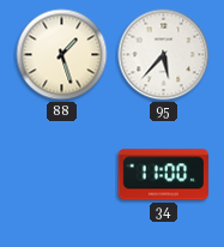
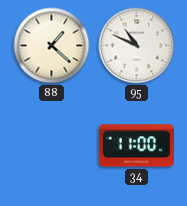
88: 1:27 -> 1:22
95: 5:37 -> 10:49
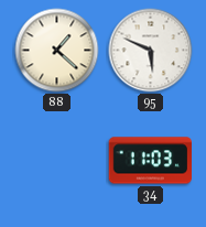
95: 10:49 -> 5:49
34: 11:00 -> 11:03
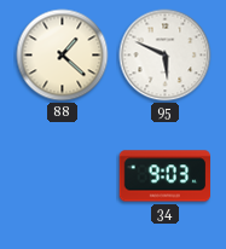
34: 11:03 -> 9:03
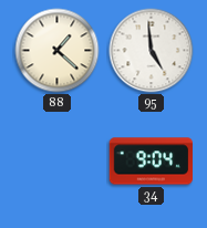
95: 5:49 -> 4:59
34: 9:03 -> 9:04
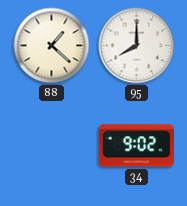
95: 4:59 -> 8:00
34: 9:04 -> 9:02
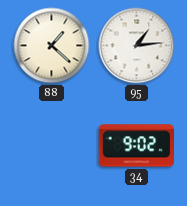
95: 8:00 -> 1:14
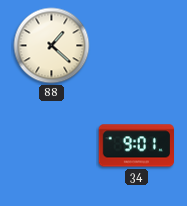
95: 1:14 -> none
34: 9:02 -> 9:01
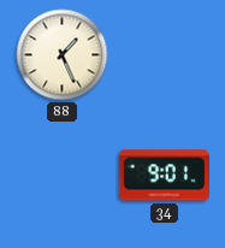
88: 1:22 -> 1:26
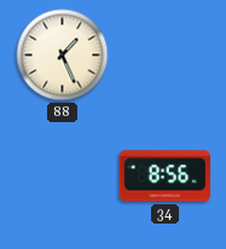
34: 9:01 -> 8:56
